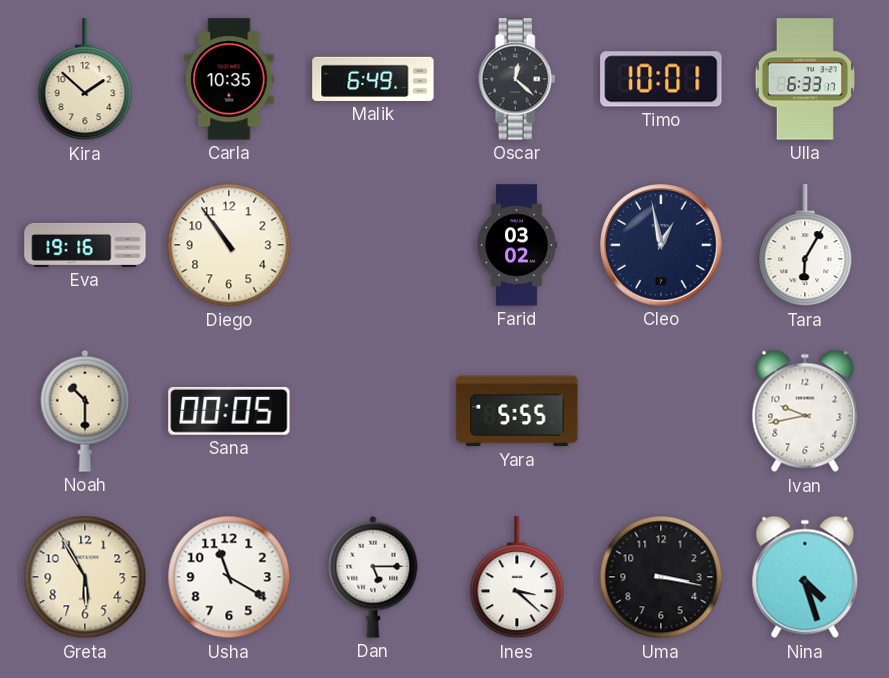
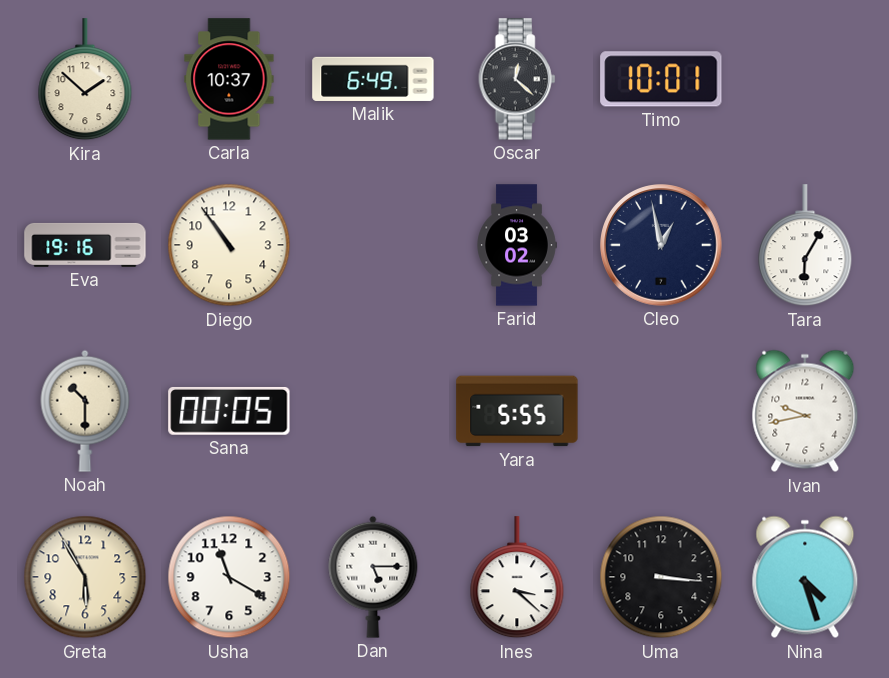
Carla: 10:35 -> 10:37
Ulla: 6:33 -> none
Uma: 3:17 -> 3:16
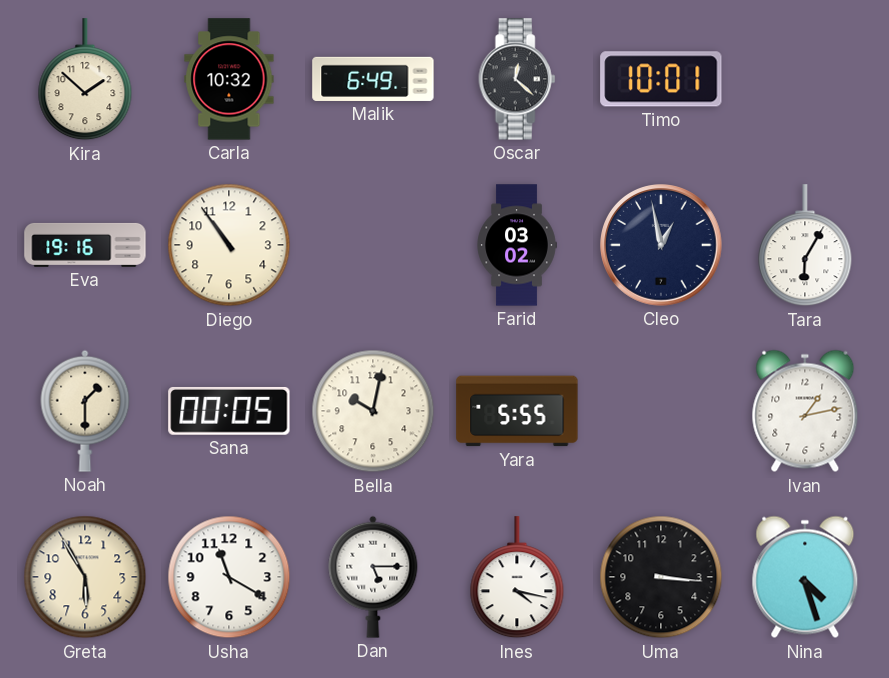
Carla: 10:37 -> 10:32
Noah: 10:30 -> 1:30
Bella: none -> 10:02
Ivan: 9:43 -> 1:13
Ines: 3:22 -> 4:17
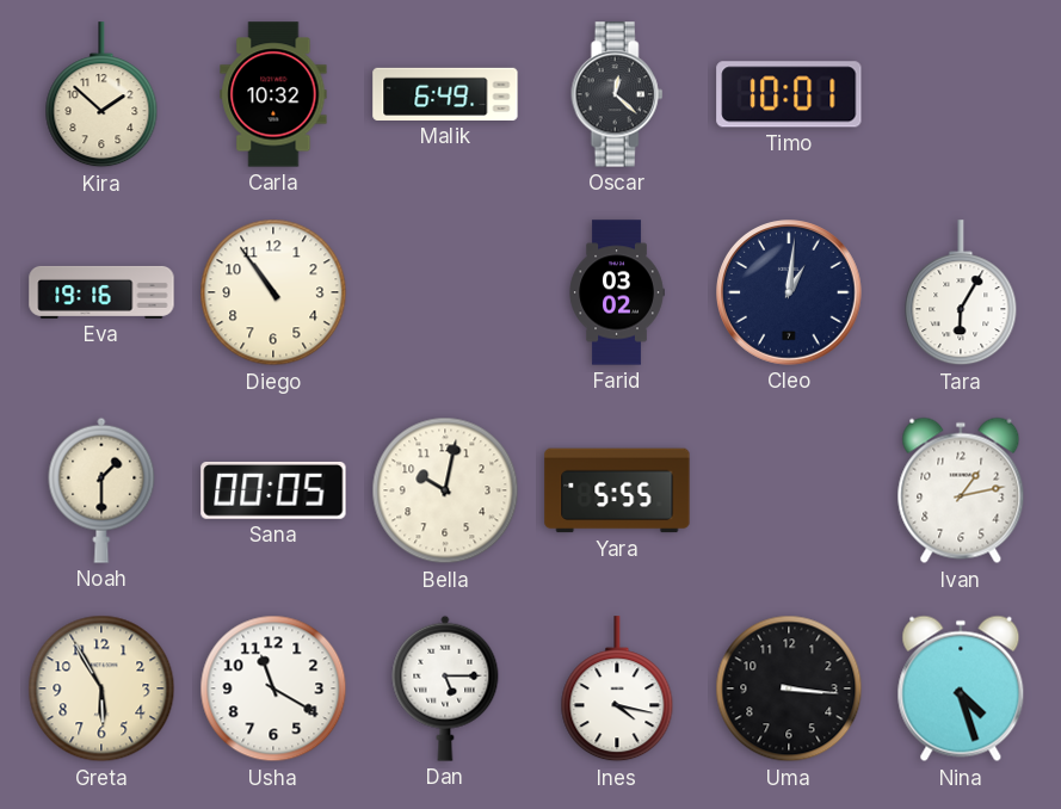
Cleo: 12:58 -> 1:01
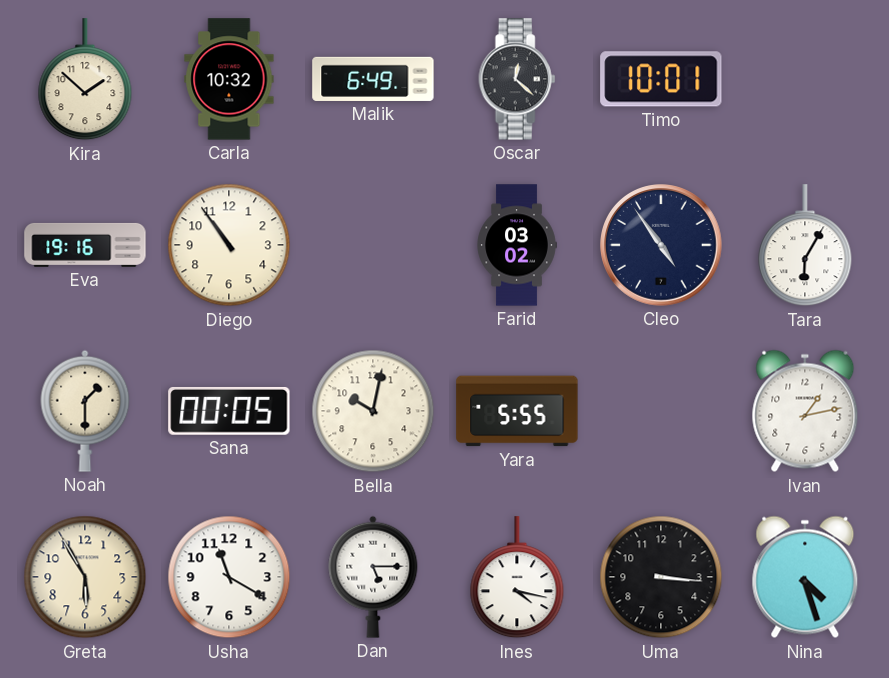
Cleo: 1:01 -> 4:54
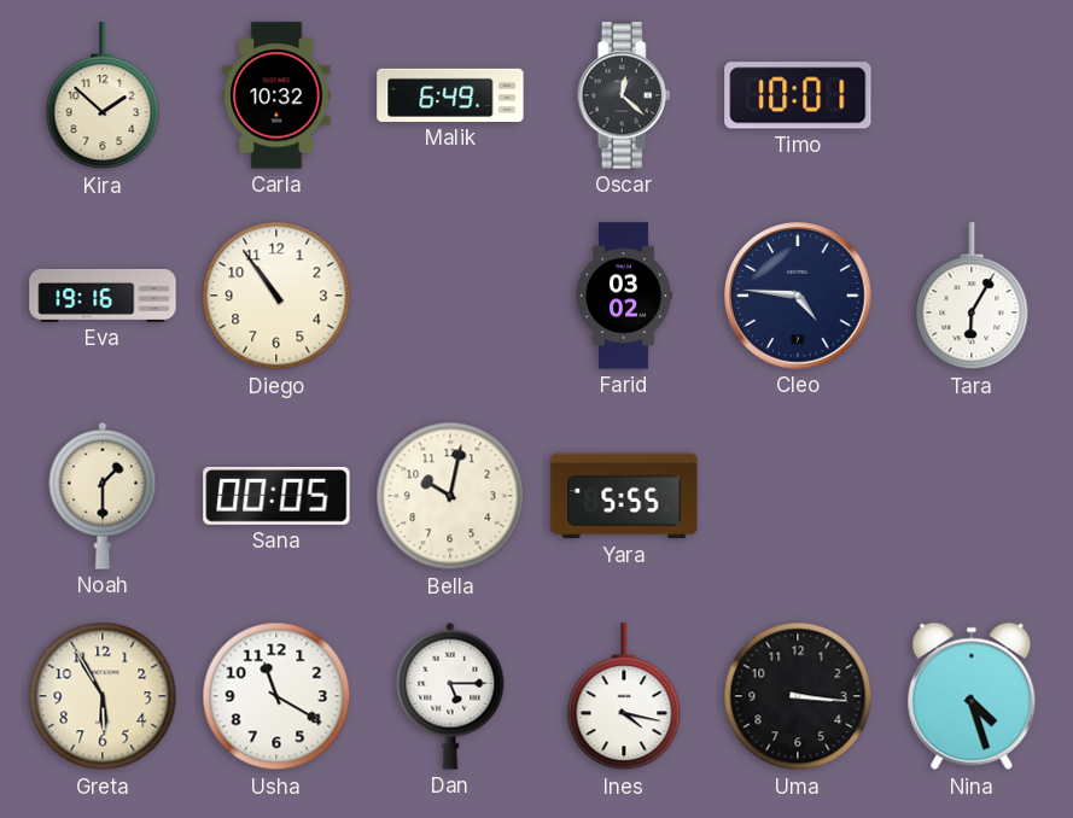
Cleo: 4:54 -> 4:46
Ivan: 1:13 -> none
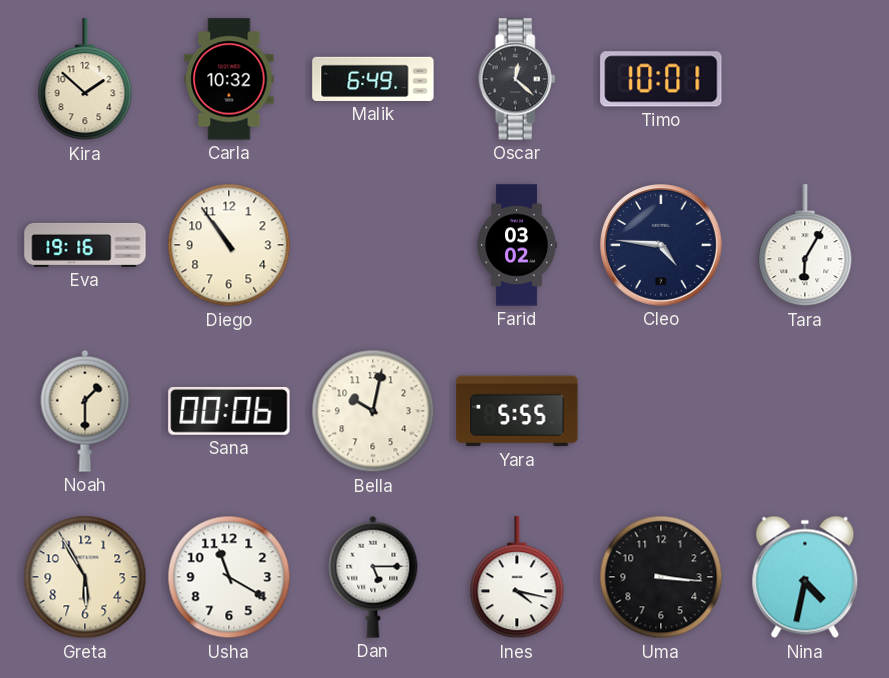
Sana: 00:05 -> 00:06
Nina: 4:27 -> 4:32
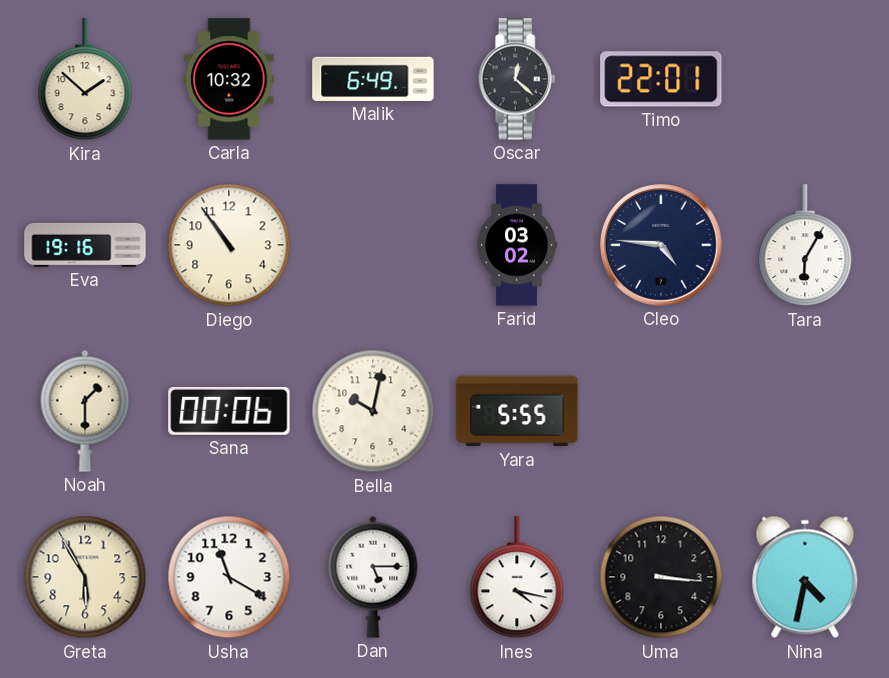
Timo: 10:01 -> 22:01
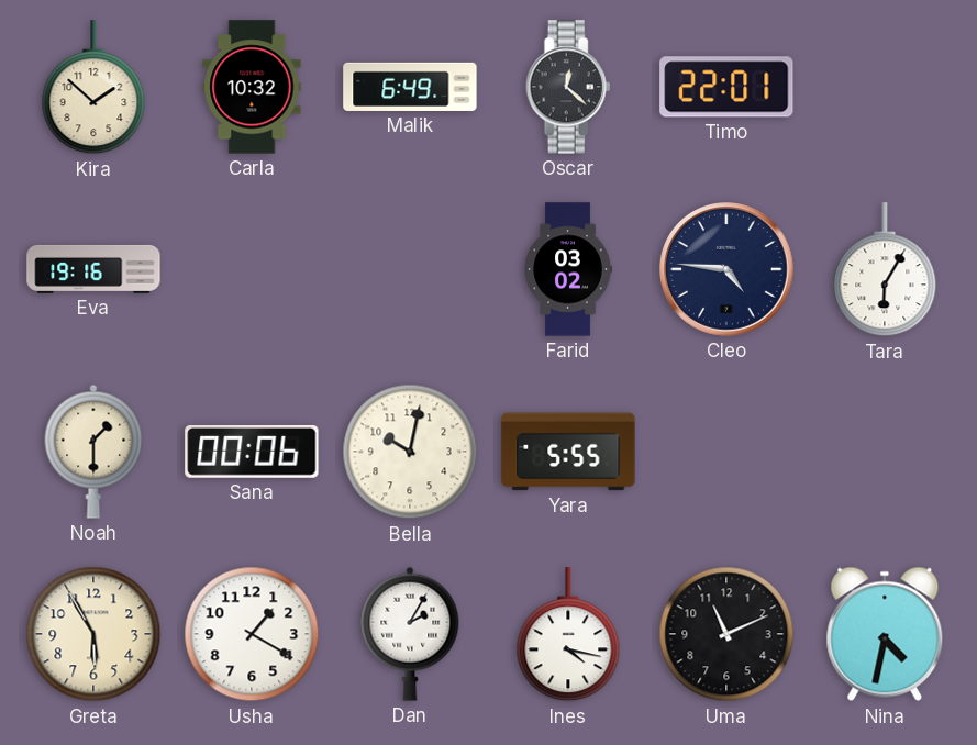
Diego: 10:54 -> none
Usha: 11:20 -> 1:20
Dan: 5:15 -> 2:05
Uma: 3:16 -> 11:11
